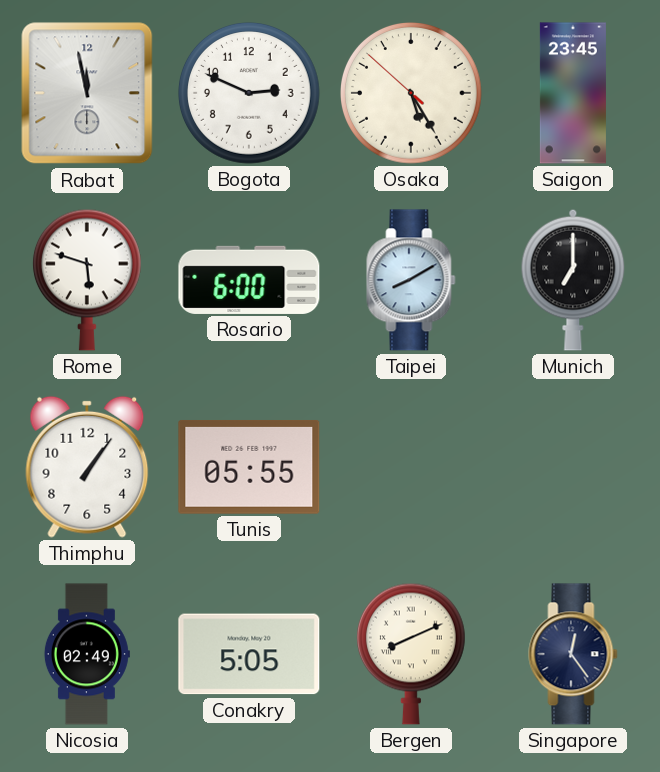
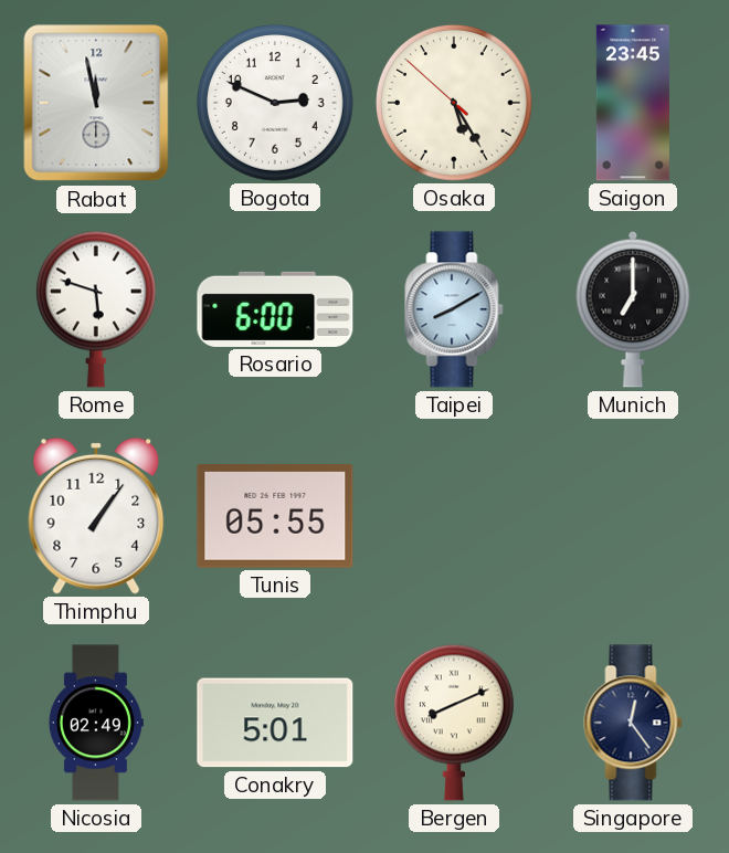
Conakry: 5:05 -> 5:01
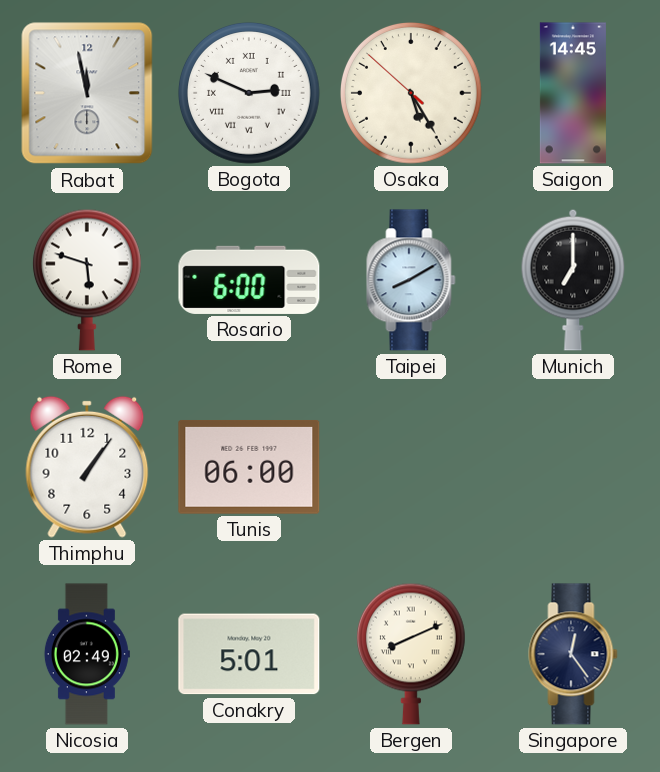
Bogota numerals: Arabic -> Roman
Saigon: 23:45 -> 14:45
Tunis: 05:55 -> 06:00
